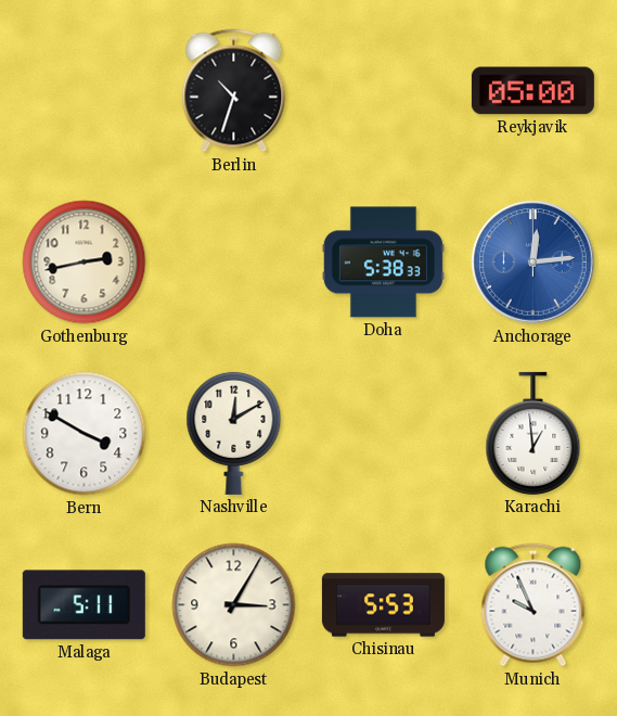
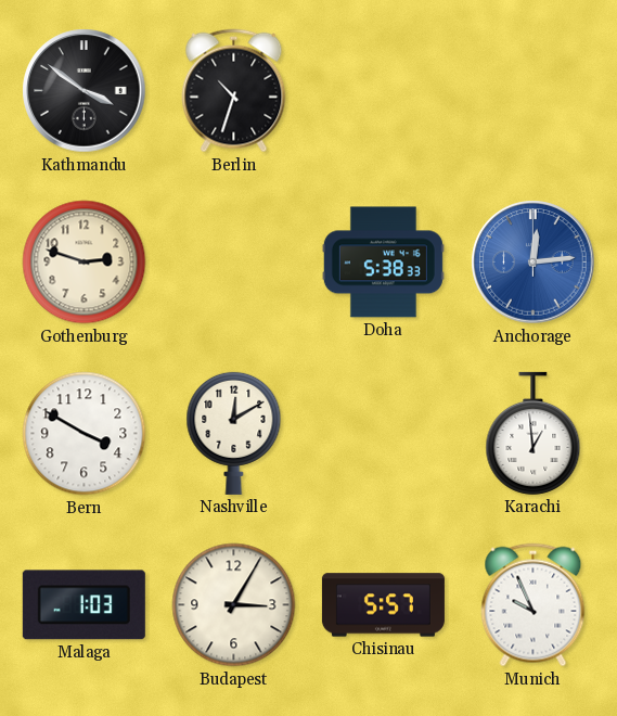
Kathmandu: none -> 3:51
Reykjavik: 05:00 -> none
Gothenburg: 2:43 -> 2:48
Malaga: 5:11 -> 1:03
Chisinau: 5:53 -> 5:57
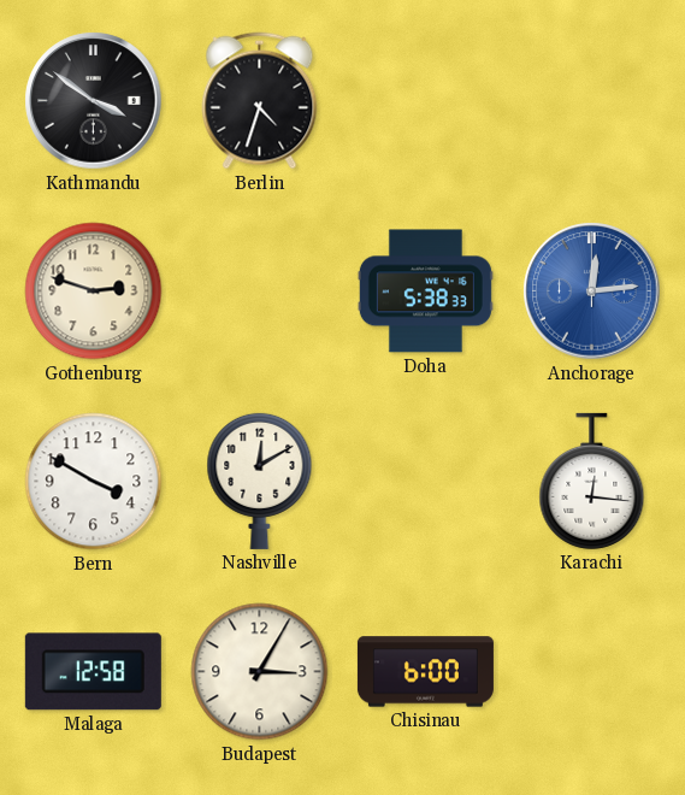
Berlin: 10:33 -> 4:33
Karachi: 12:59 -> 12:16
Malaga: 1:03 -> 12:58
Chisinau: 5:57 -> 6:00
Munich: 9:56 -> none
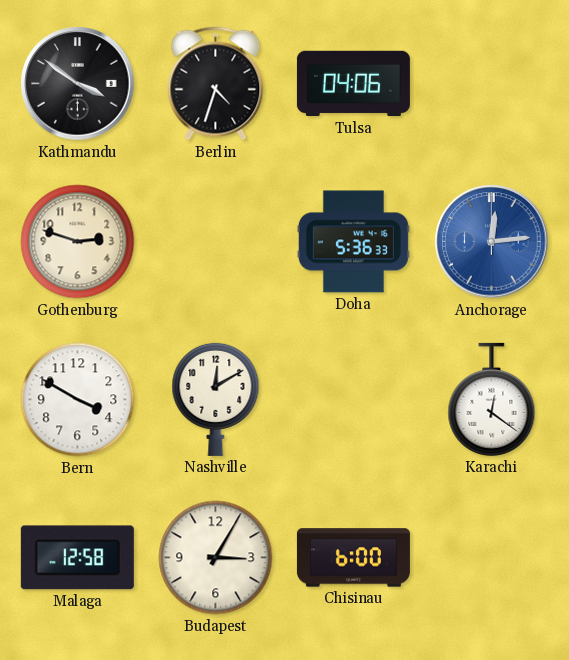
Tulsa: none -> 04:06
Doha: 5:38 -> 5:36
Karachi: 12:16 -> 12:21
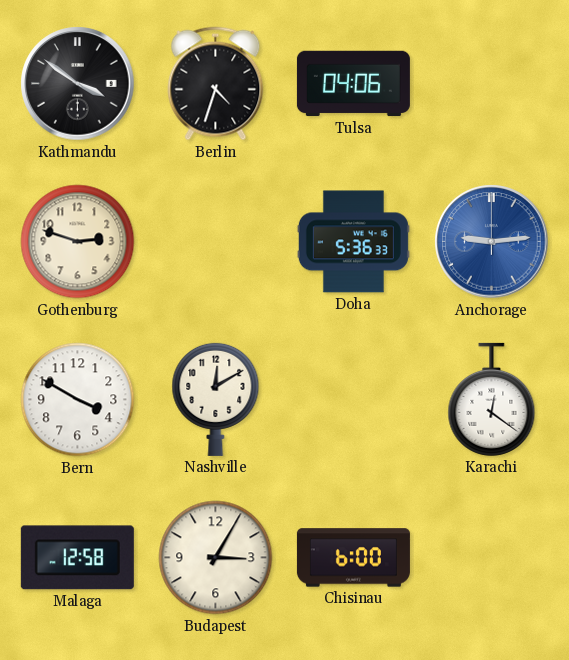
Anchorage: 12:14 -> 9:14
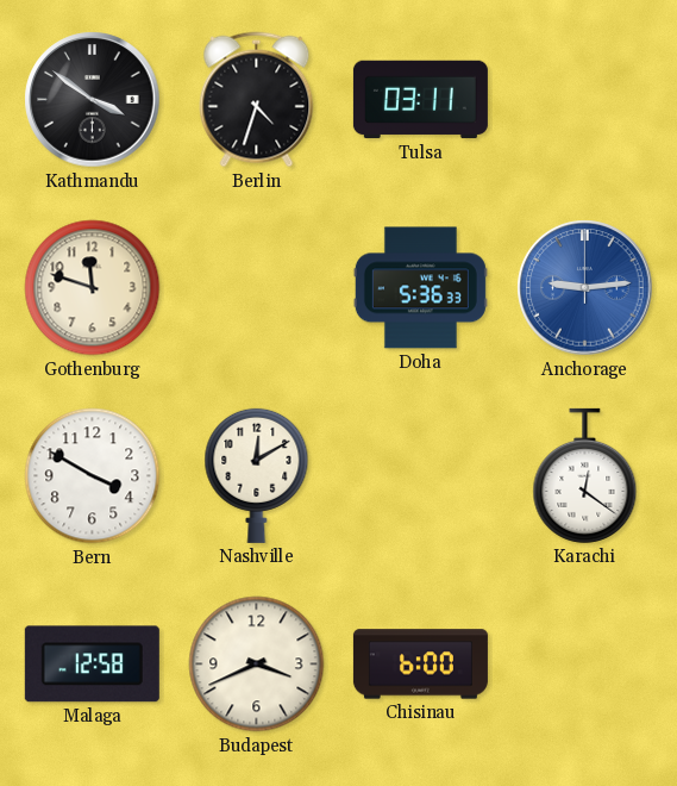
Tulsa: 04:06 -> 03:11
Gothenburg: 2:48 -> 11:48
Budapest: 3:05 -> 3:41
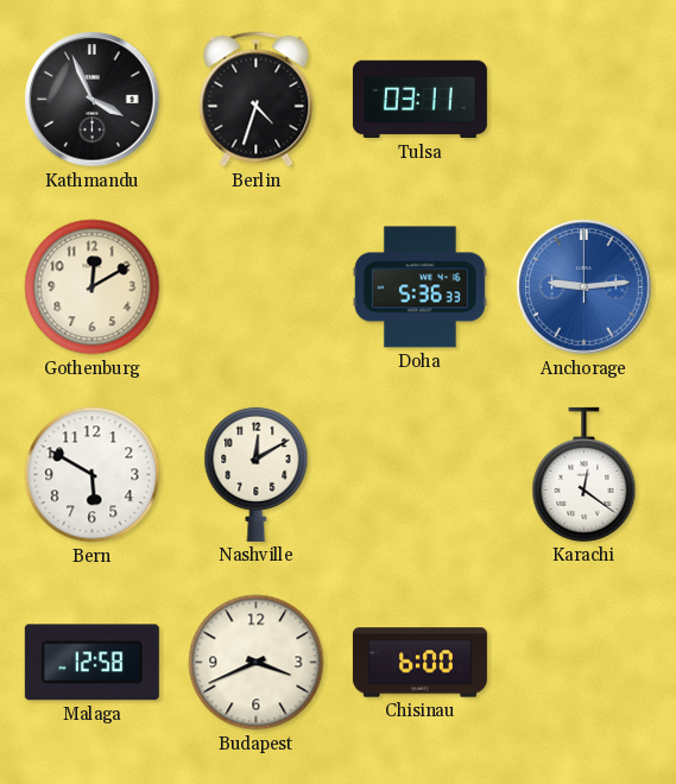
Kathmandu: 3:51 -> 3:56
Gothenburg: 11:48 -> 12:10
Bern: 3:50 -> 5:50
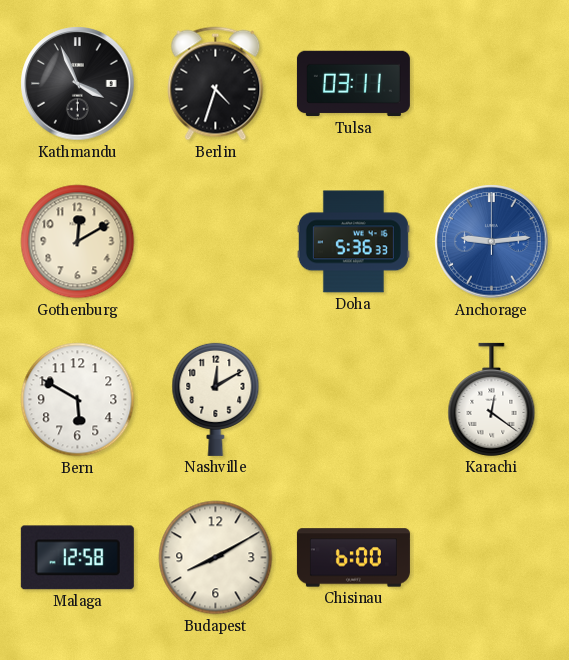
Budapest: 3:41 -> 8:10
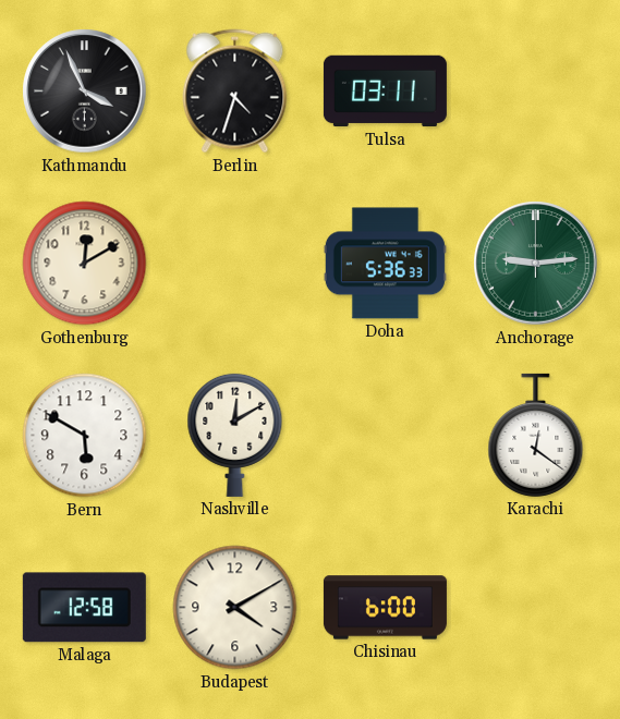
Anchorage dial: blue -> green
Budapest: 8:10 -> 4:10
